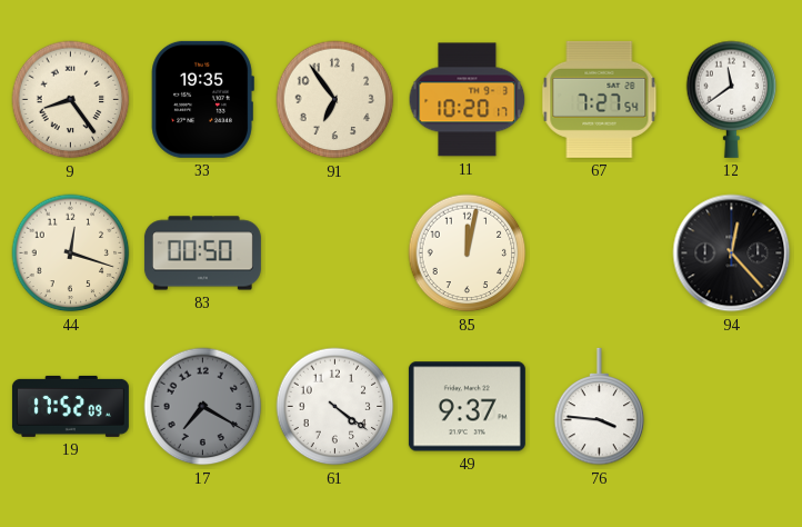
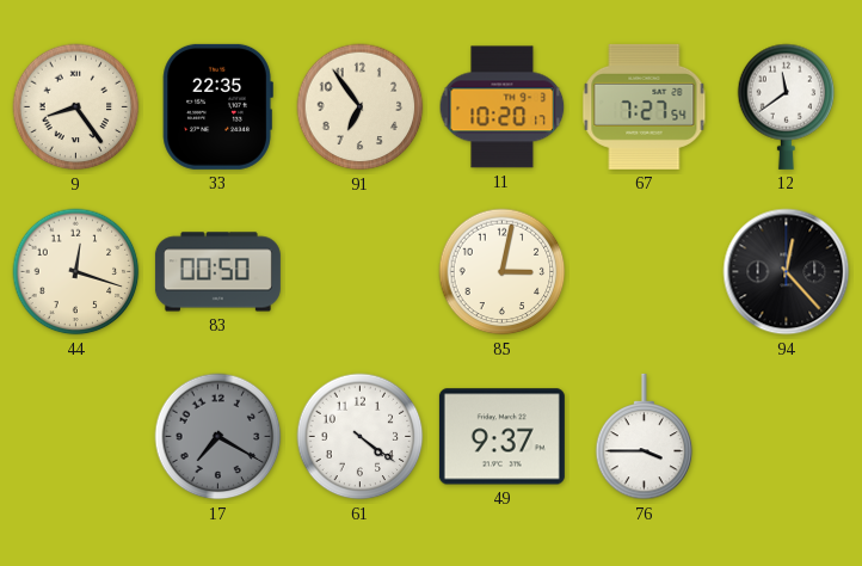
33: 19:35 -> 22:35
85: 12:02 -> 3:02
19: 17:52 -> none
76: 3:46 -> 3:45
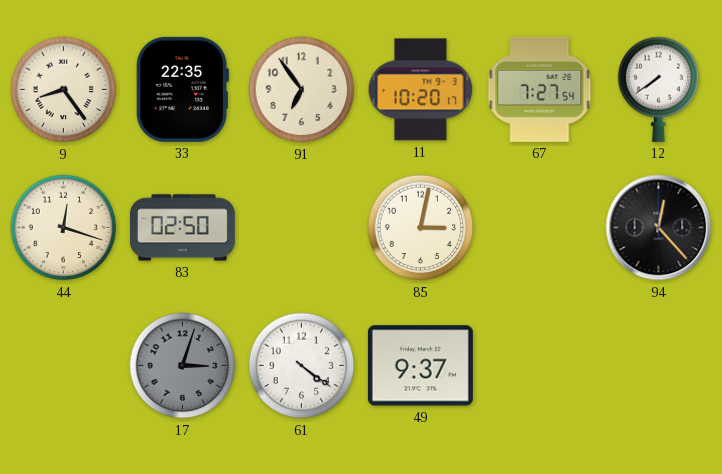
12: 11:39 -> 7:39
83: 00:50 -> 02:50
17: 7:20 -> 3:03
76: 3:45 -> none
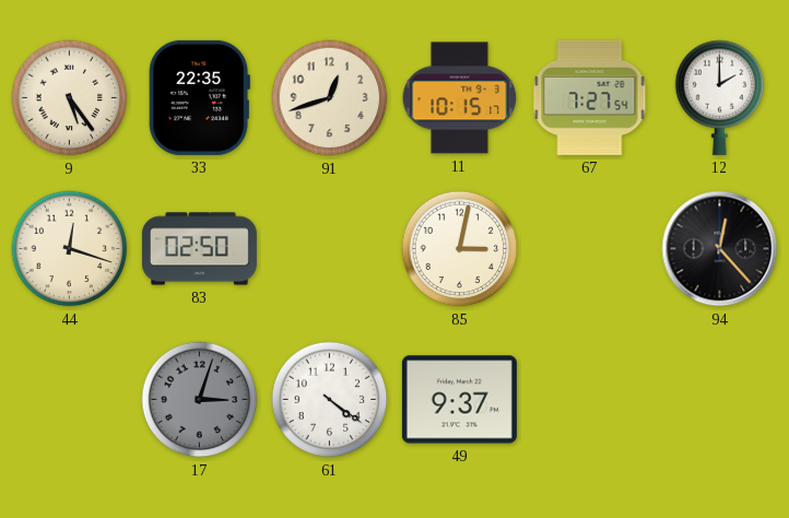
9: 8:24 -> 5:24
91: 6:54 -> 12:42
11: 10:20 -> 10:15
12: 7:39 -> 2:00
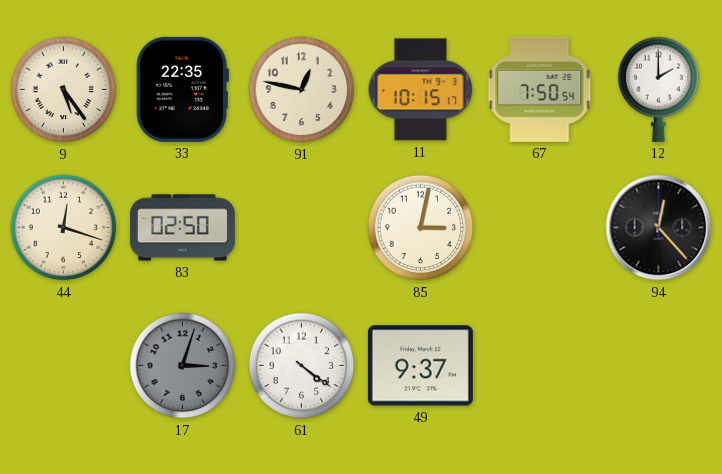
91: 12:42 -> 12:47
67: 7:27 -> 7:50
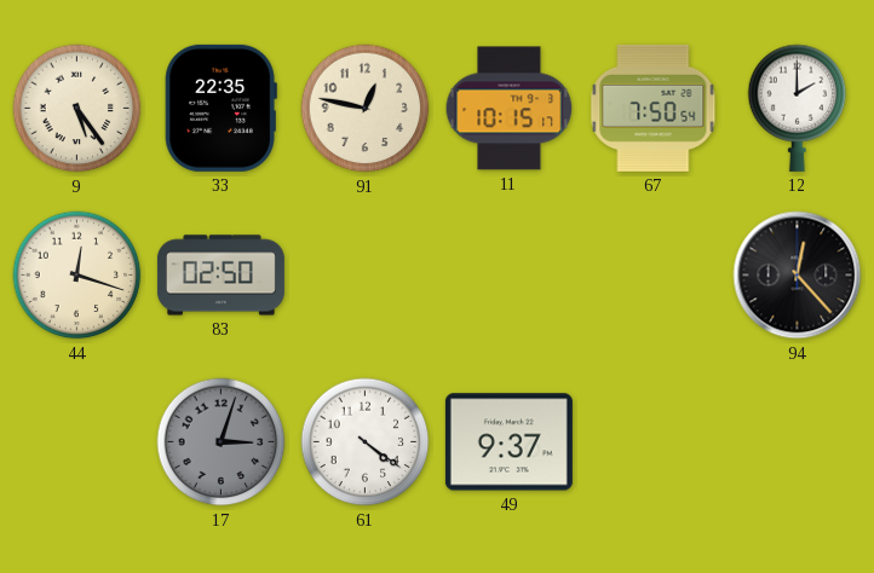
85: 3:02 -> none
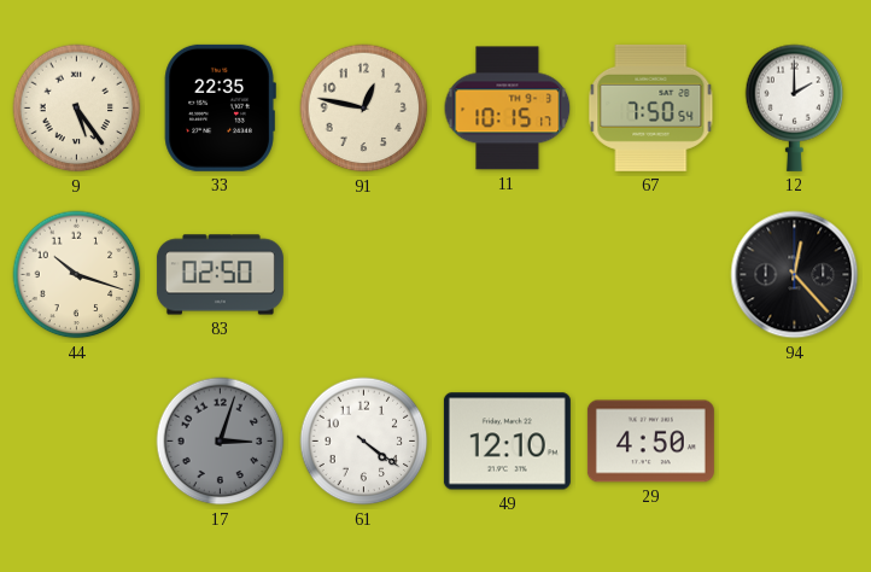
44: 12:18 -> 10:18
49: 9:37 -> 12:10
29: none -> 4:50
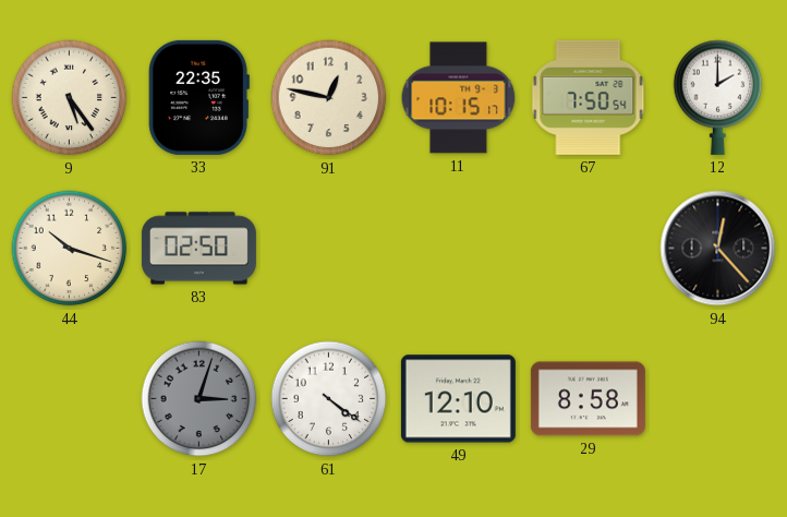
29: 4:50 -> 8:58
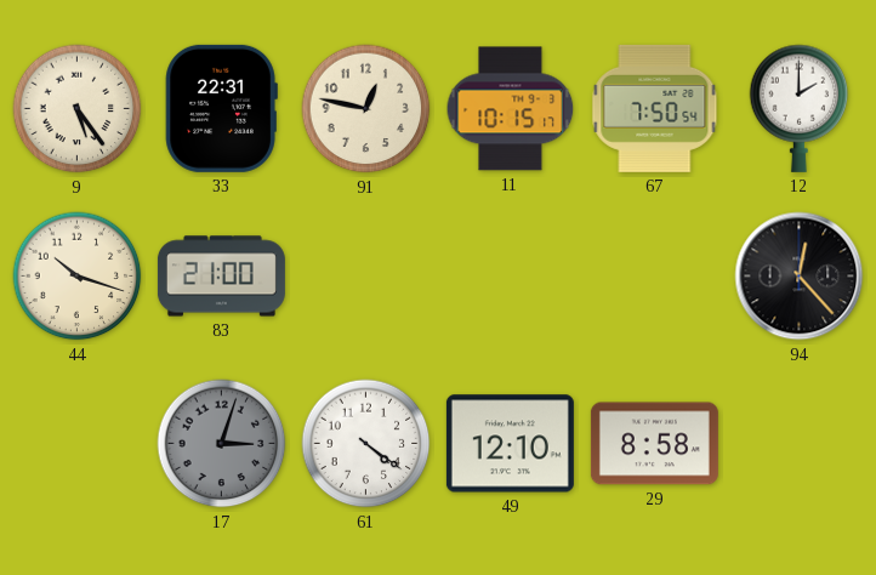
33: 22:35 -> 22:31
83: 02:50 -> 21:00
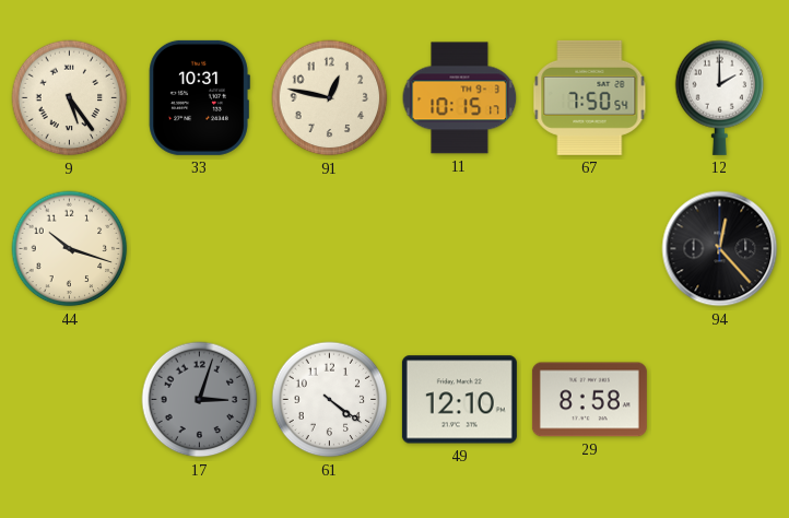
33: 22:31 -> 10:31
83: 21:00 -> none
